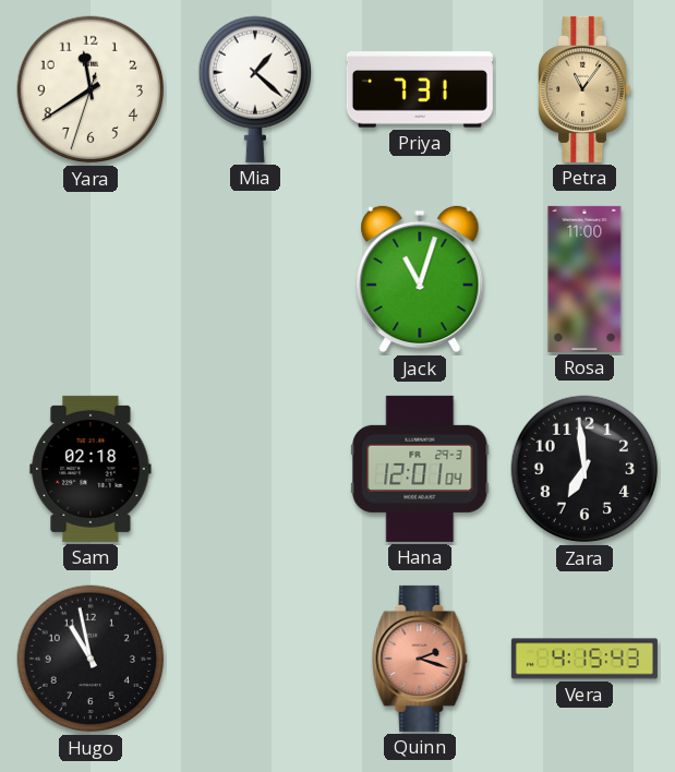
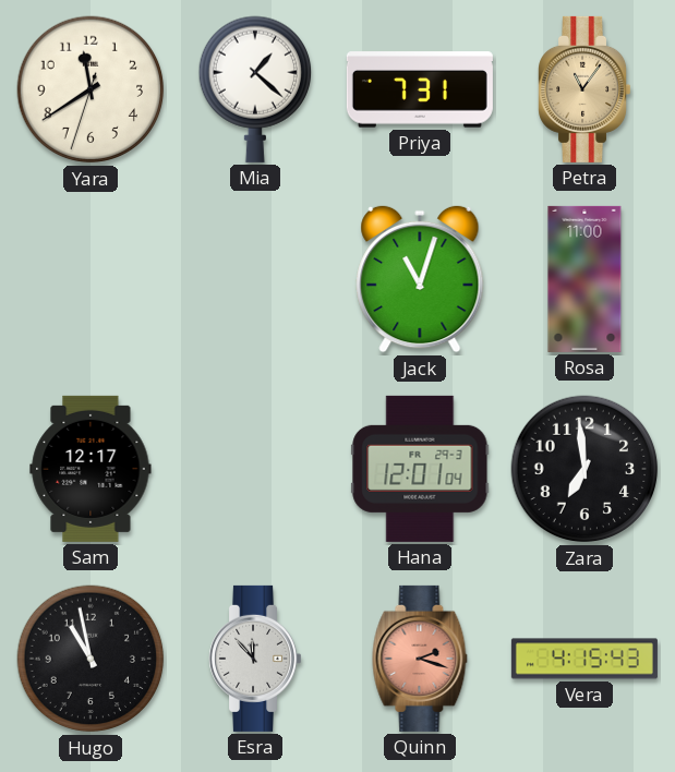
Sam: 02:18 -> 12:17
Esra: none -> 11:53
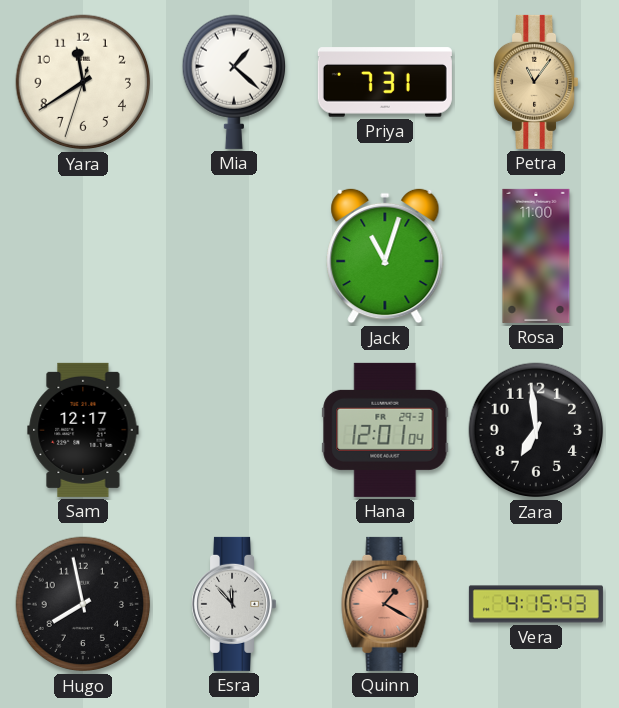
Hugo: 10:58 -> 7:58
Quinn: 2:18 -> 1:20
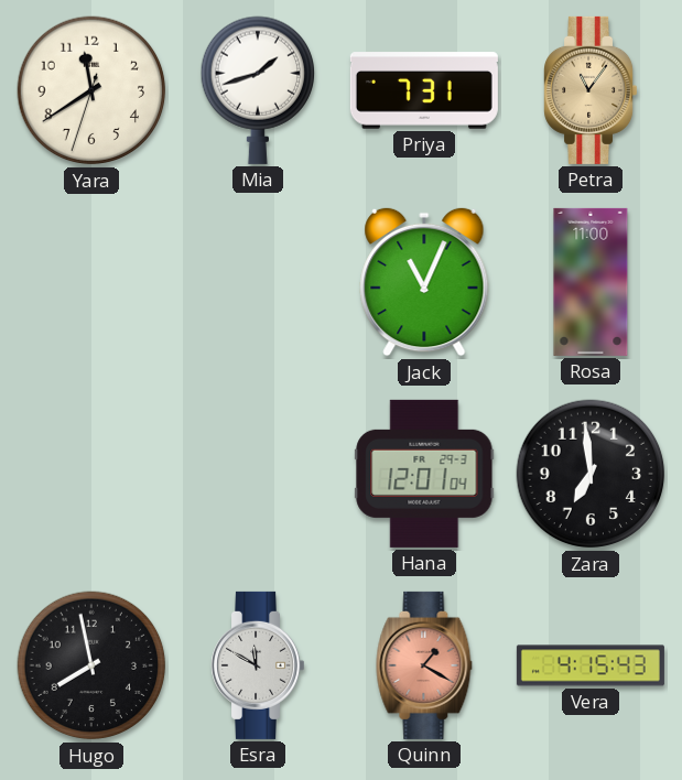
Mia: 1:22 -> 1:42
Jack: 11:03 -> 11:04
Sam: 12:17 -> none
Esra: 11:53 -> 11:50
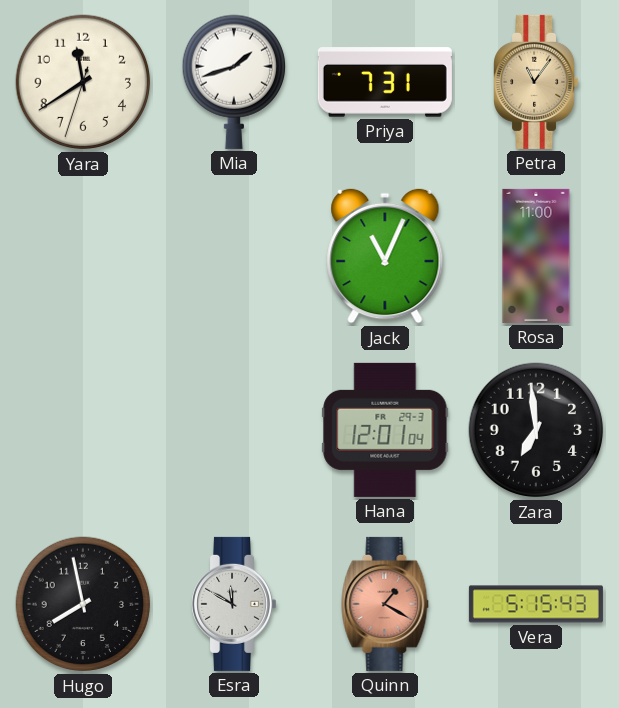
Vera: 4:15 -> 5:15
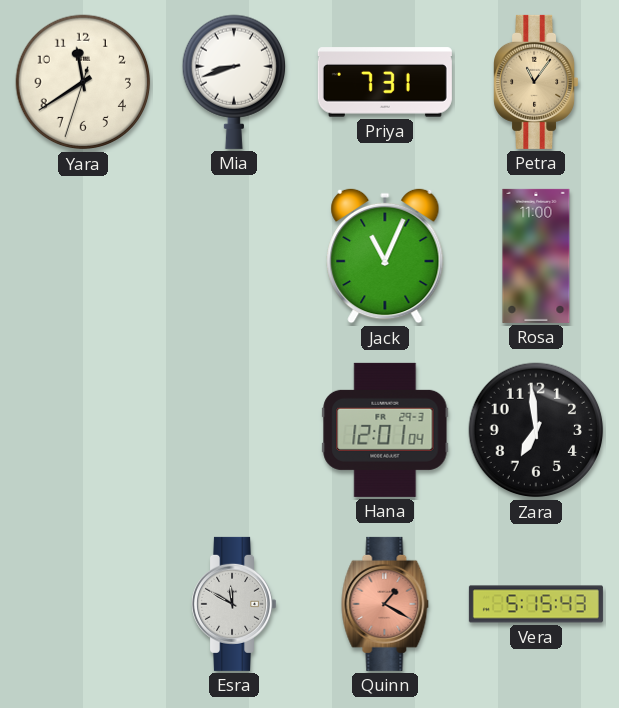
Mia: 1:42 -> 8:42
Hugo: 7:58 -> none
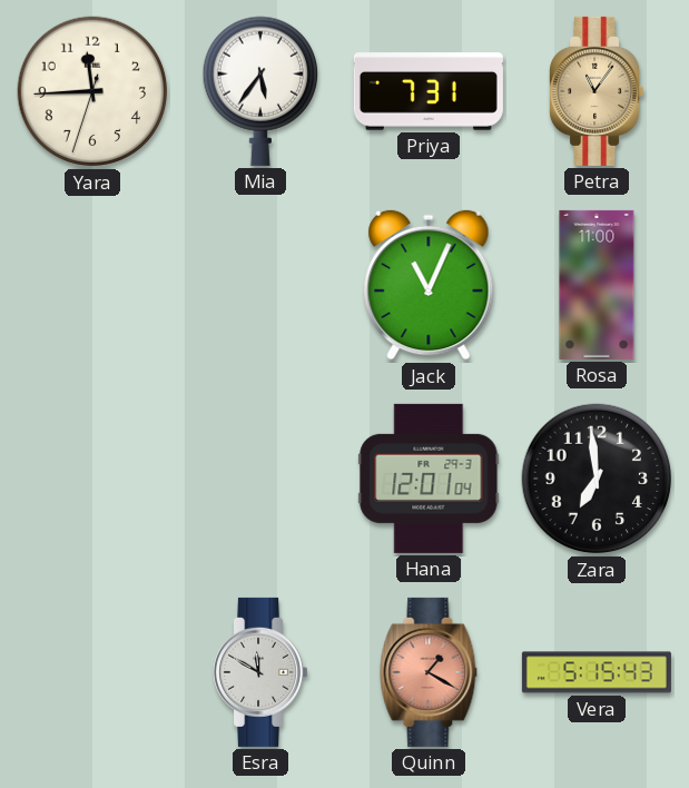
Yara: 11:39 -> 11:44
Mia: 8:42 -> 5:36
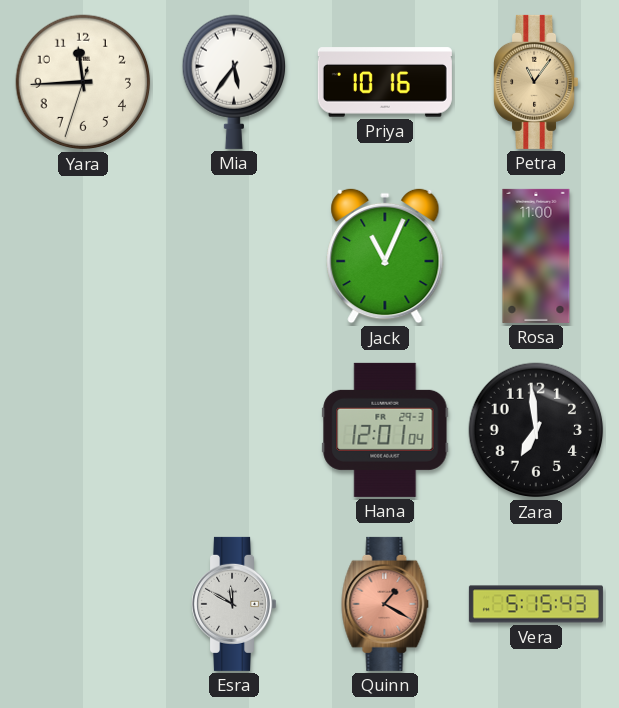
Priya: 7:31 -> 10:16
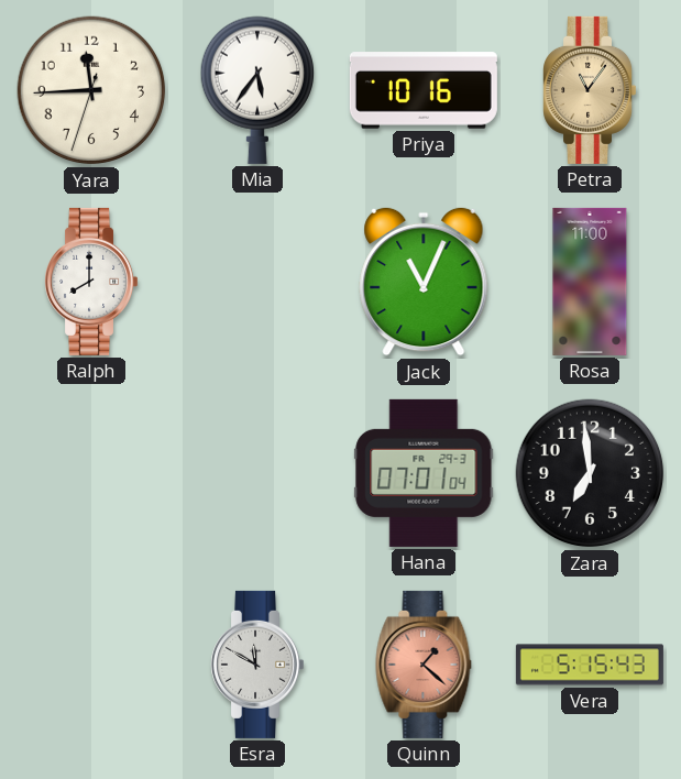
Ralph: none -> 8:00
Hana: 12:01 -> 07:01
Quinn: 1:20 -> 1:22
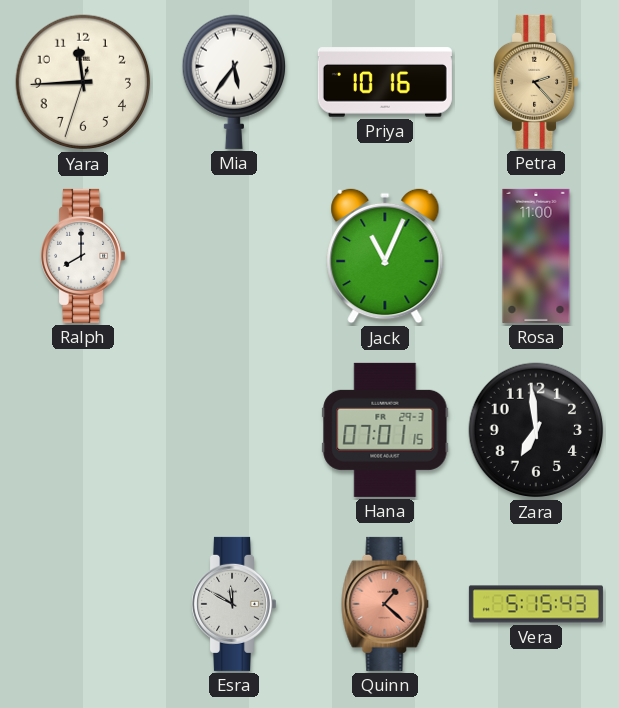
Petra: 11:06 -> 2:23
Hana: 07:01:04 -> 07:01:15
